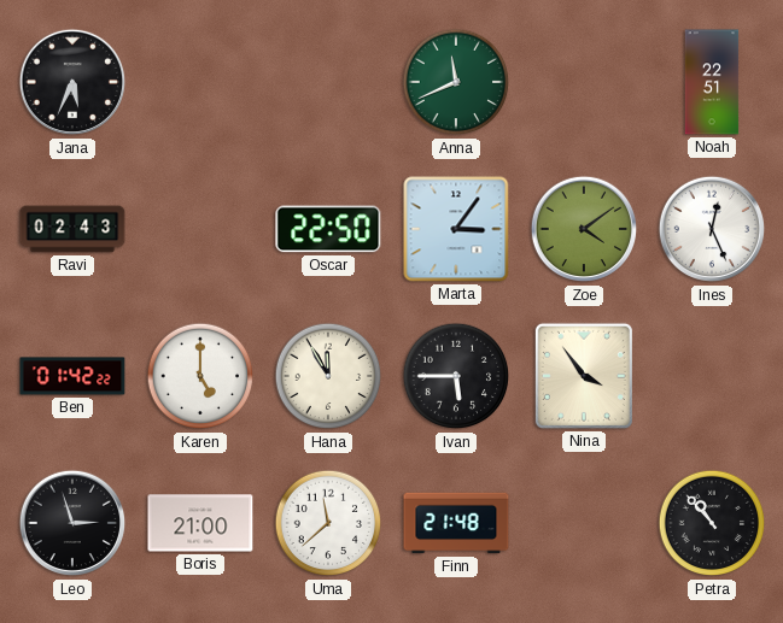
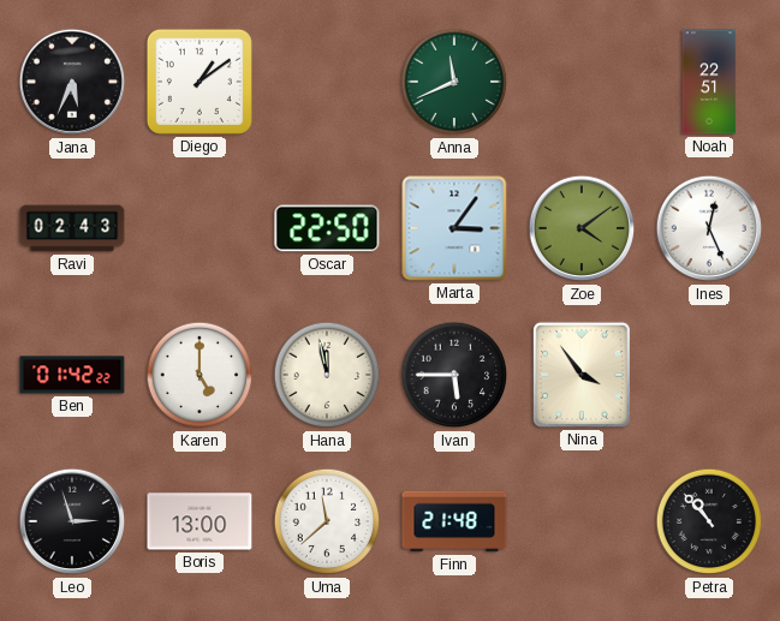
Diego: none -> 1:09
Hana: 11:55 -> 11:58
Boris: 21:00 -> 13:00
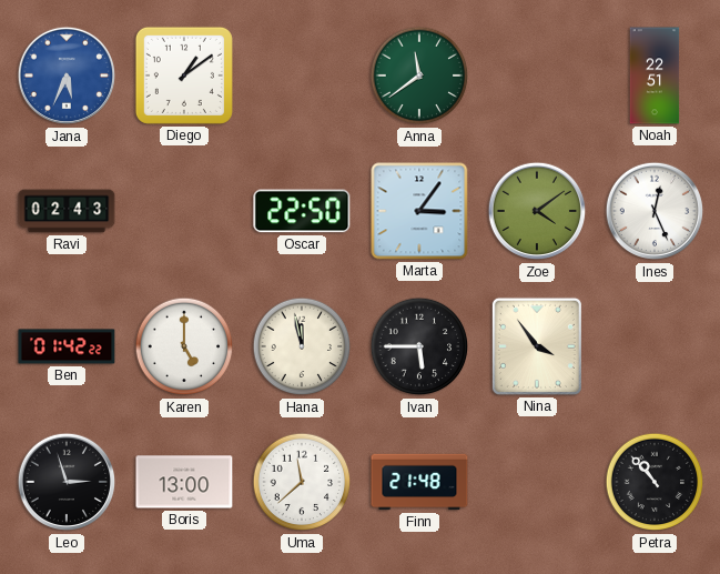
Jana dial: black -> blue
Anna: 11:41 -> 11:39
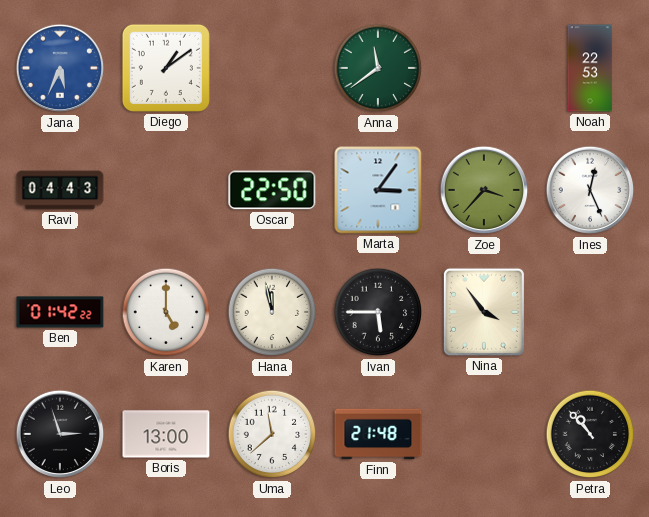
Noah: 22:51 -> 22:53
Ravi: 02:43 -> 04:43
Zoe: 4:09 -> 3:37
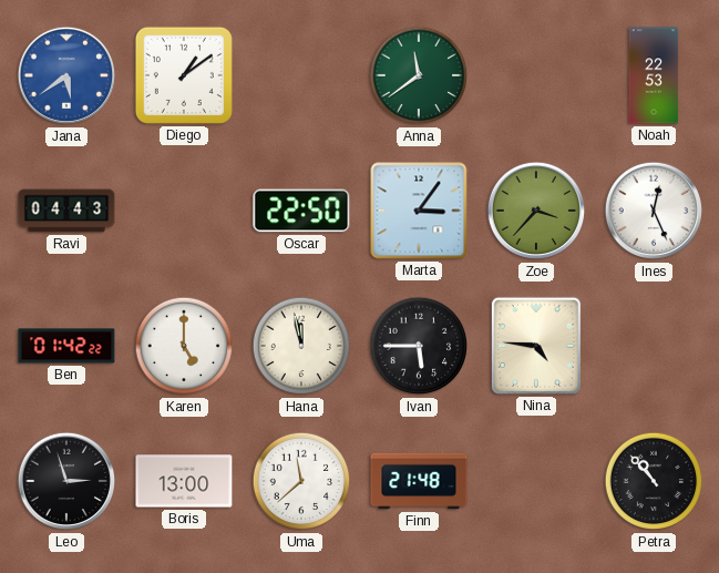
Jana: 5:34 -> 5:39
Nina: 3:54 -> 4:46
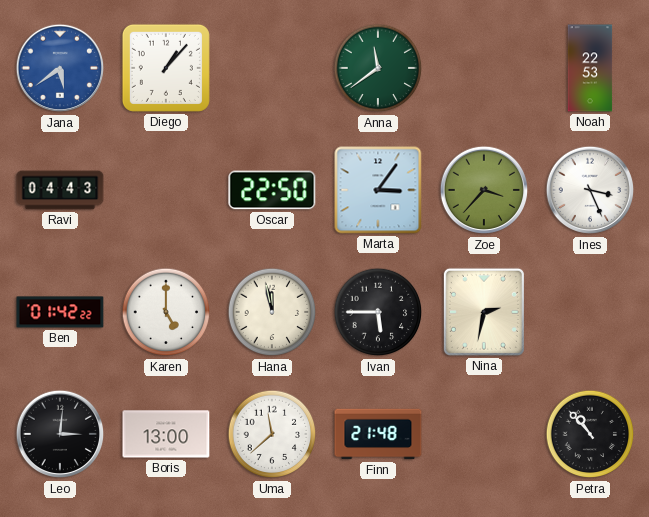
Diego: 1:09 -> 1:07
Ines: 12:26 -> 3:26
Nina: 4:46 -> 2:32
Leo: 2:57 -> 3:01
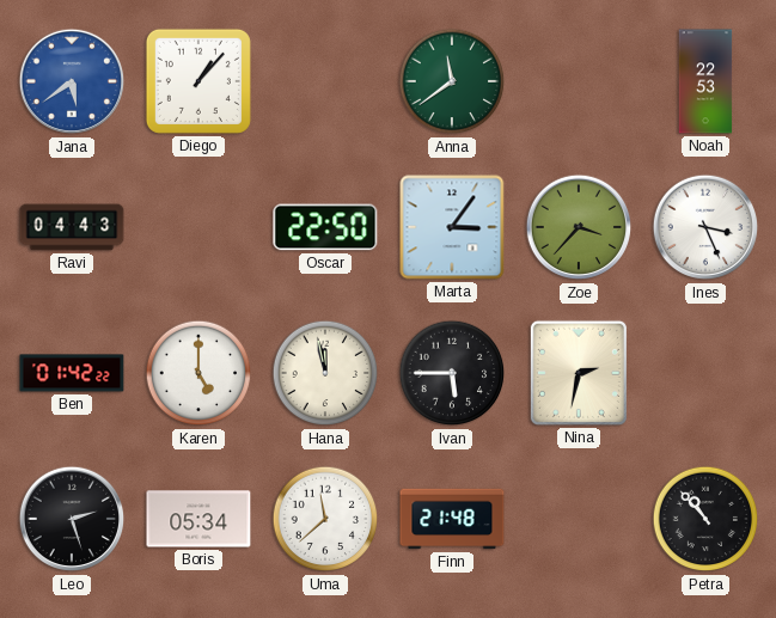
Leo: 3:01 -> 2:27
Boris: 13:00 -> 05:34
